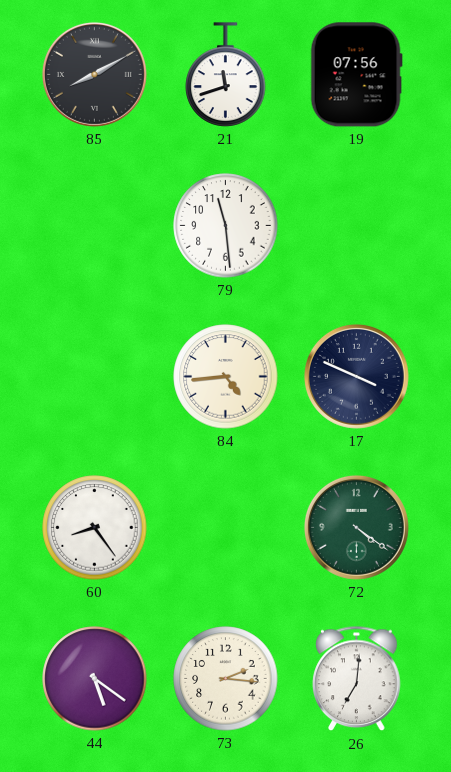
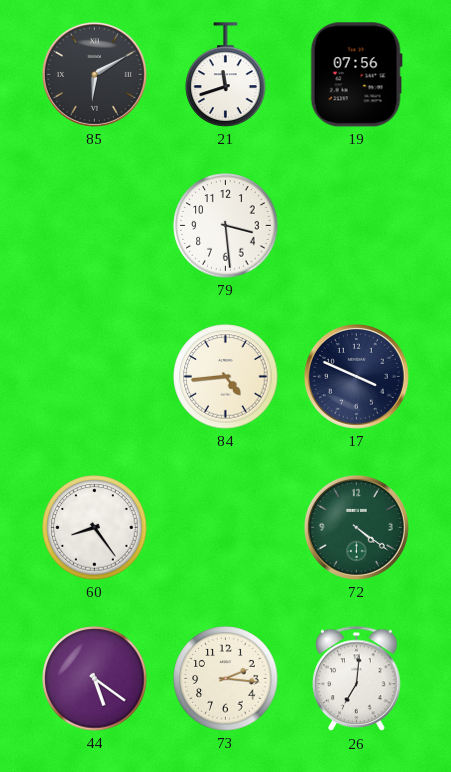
85: 8:10 -> 6:10
79: 11:29 -> 3:29
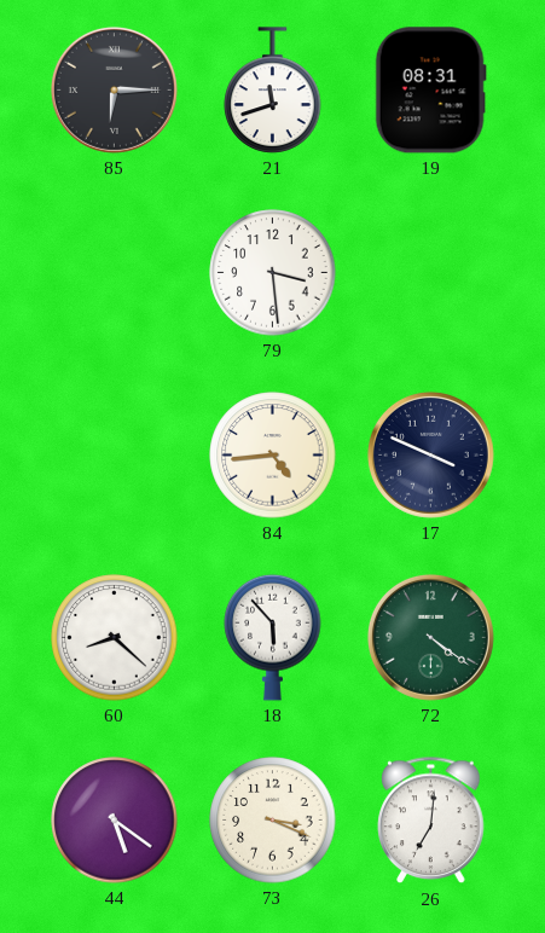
85: 6:10 -> 6:15
19: 07:56 -> 08:31
60: 8:24 -> 8:22
18: none -> 5:53
73: 2:16 -> 3:19
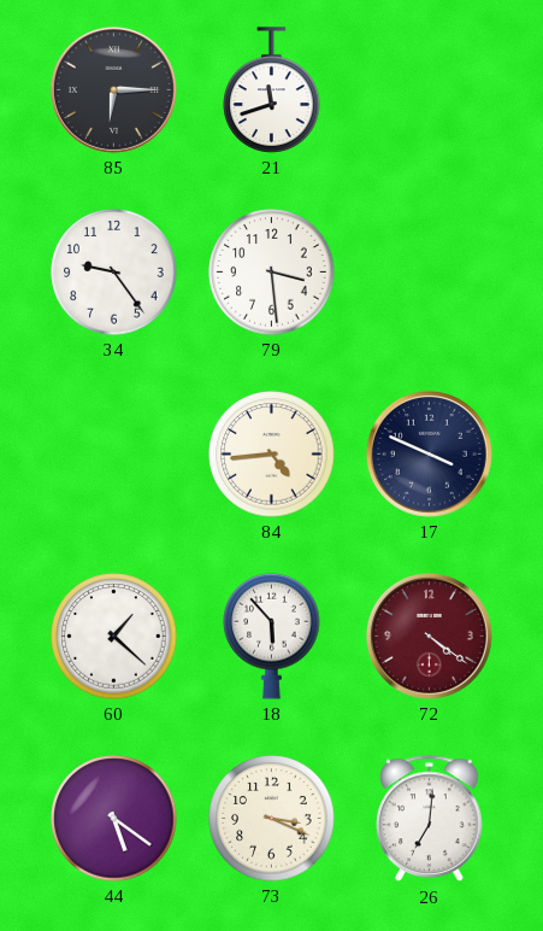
19: 08:31 -> none
34: none -> 9:24
60: 8:22 -> 1:22
72 dial: green -> burgundy
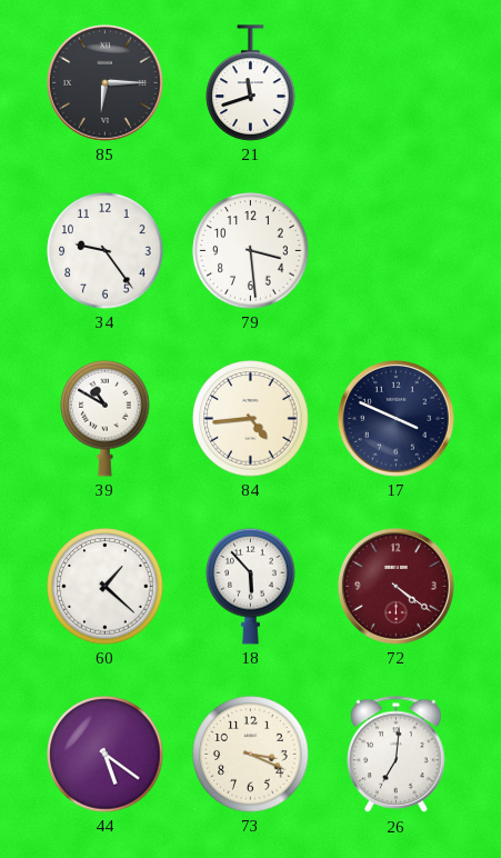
39: none -> 10:50
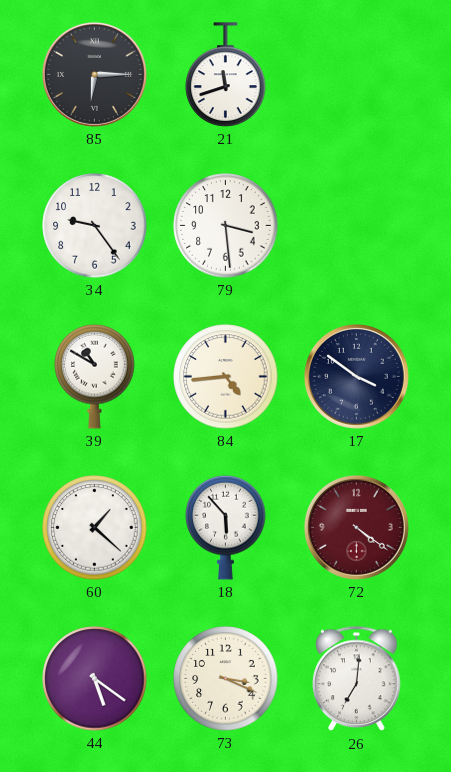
17: 3:49 -> 3:51
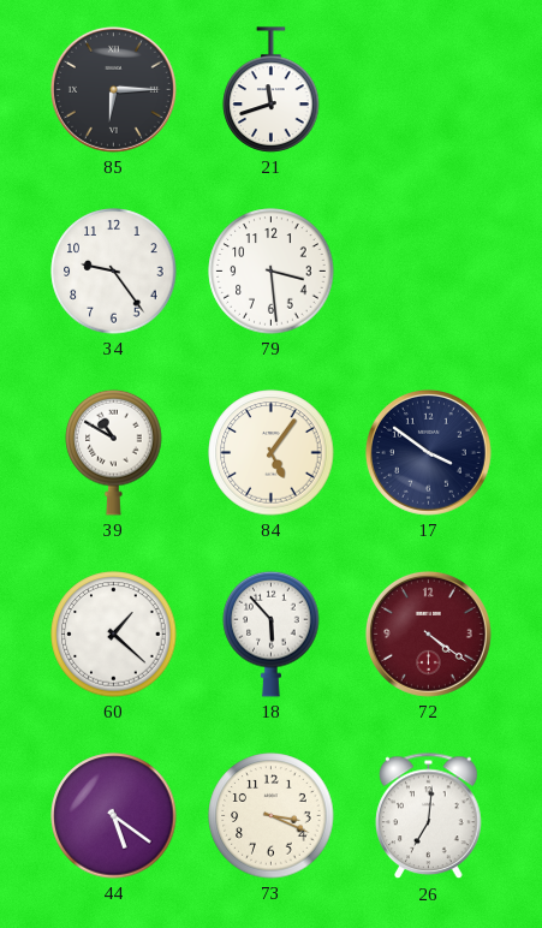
84: 4:44 -> 5:06
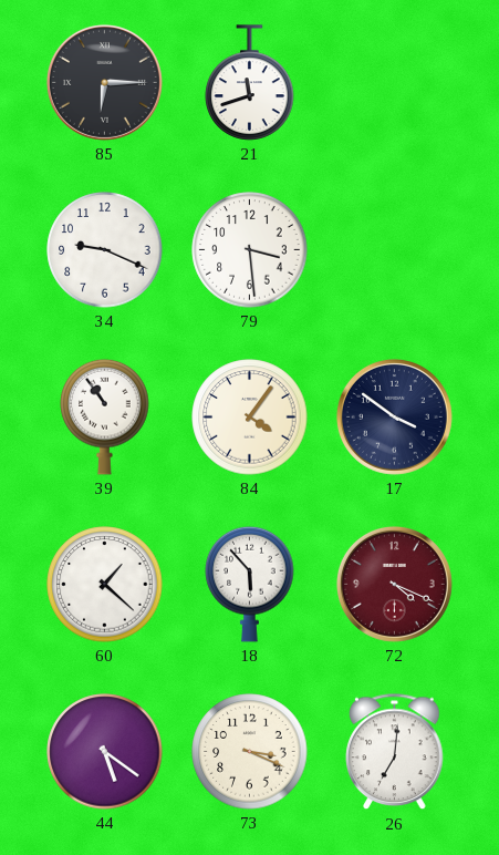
34: 9:24 -> 9:19
39: 10:50 -> 10:54
84: 5:06 -> 4:06
72: 4:21 -> 4:19
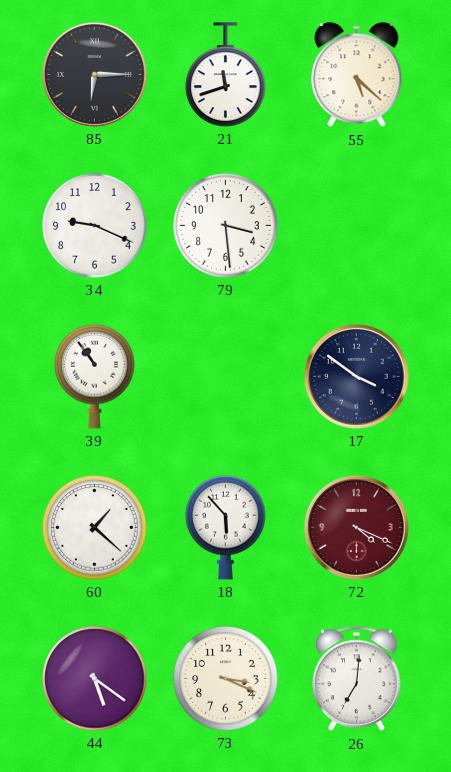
55: none -> 5:22
84: 4:06 -> none
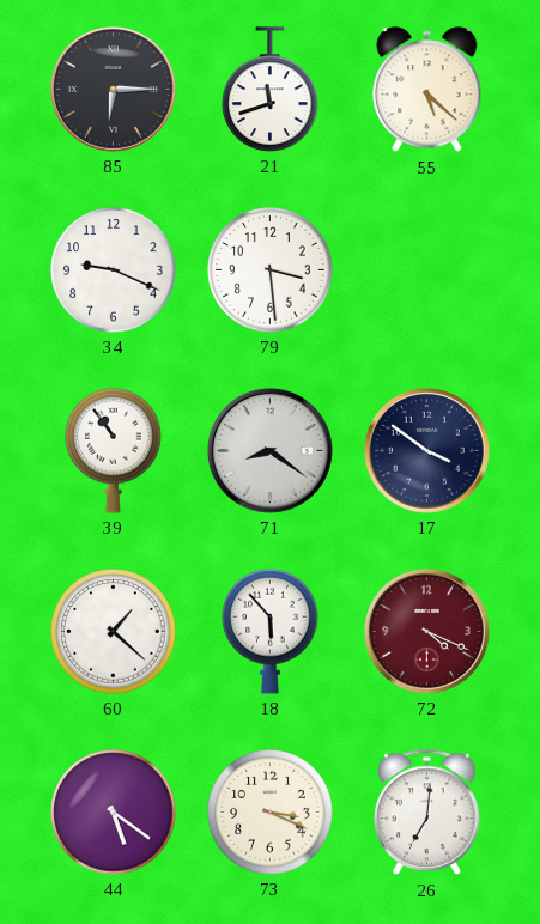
71: none -> 8:21
